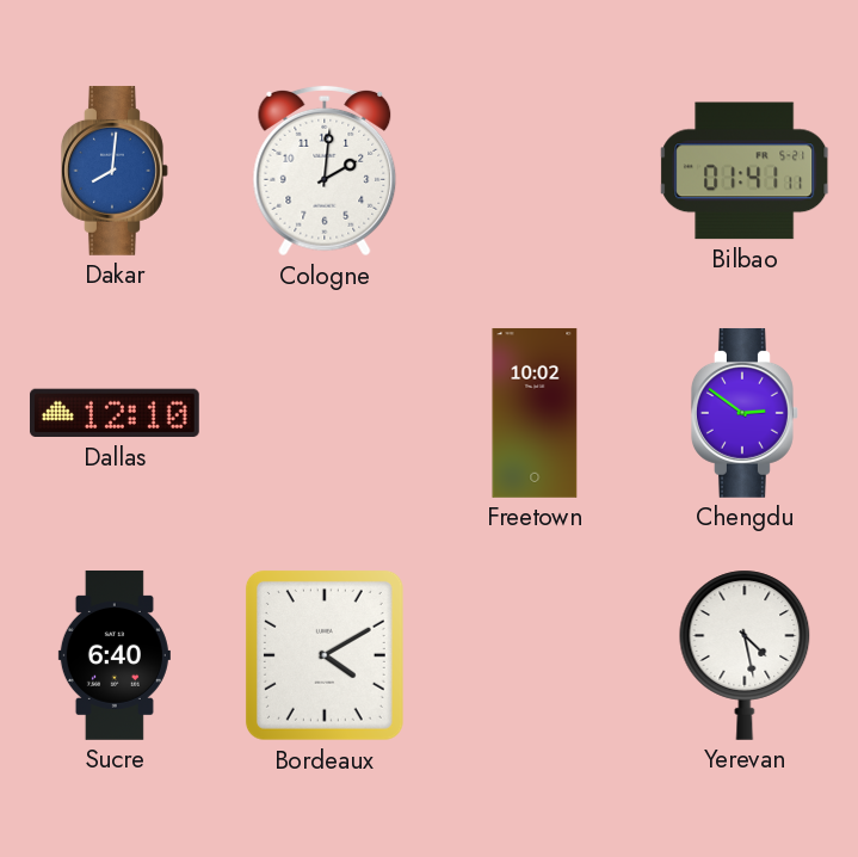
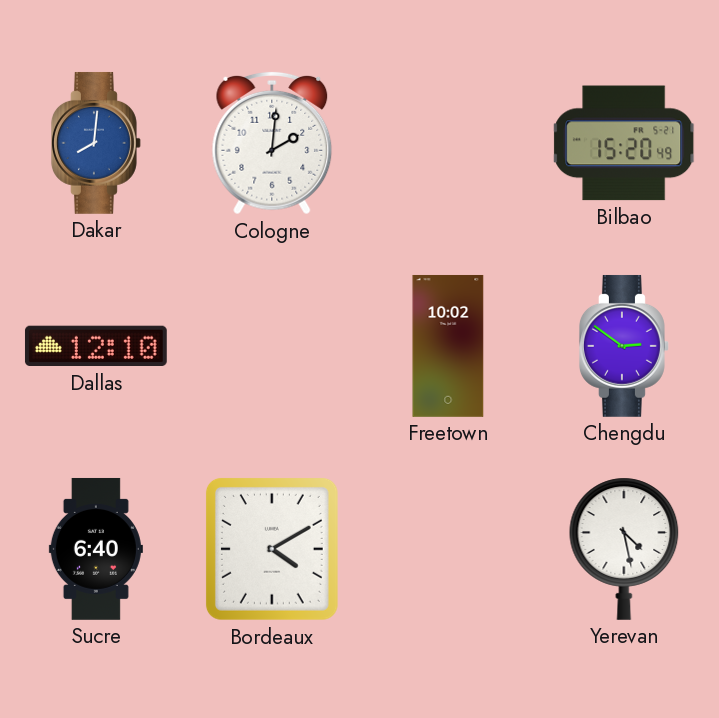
Bilbao: 01:41 -> 15:20
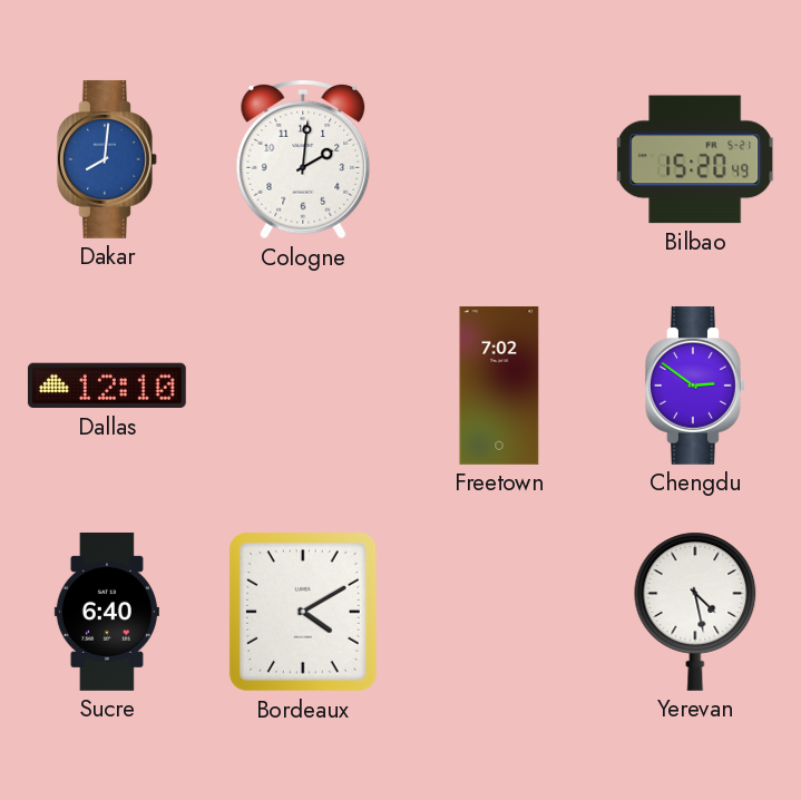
Freetown: 10:02 -> 7:02
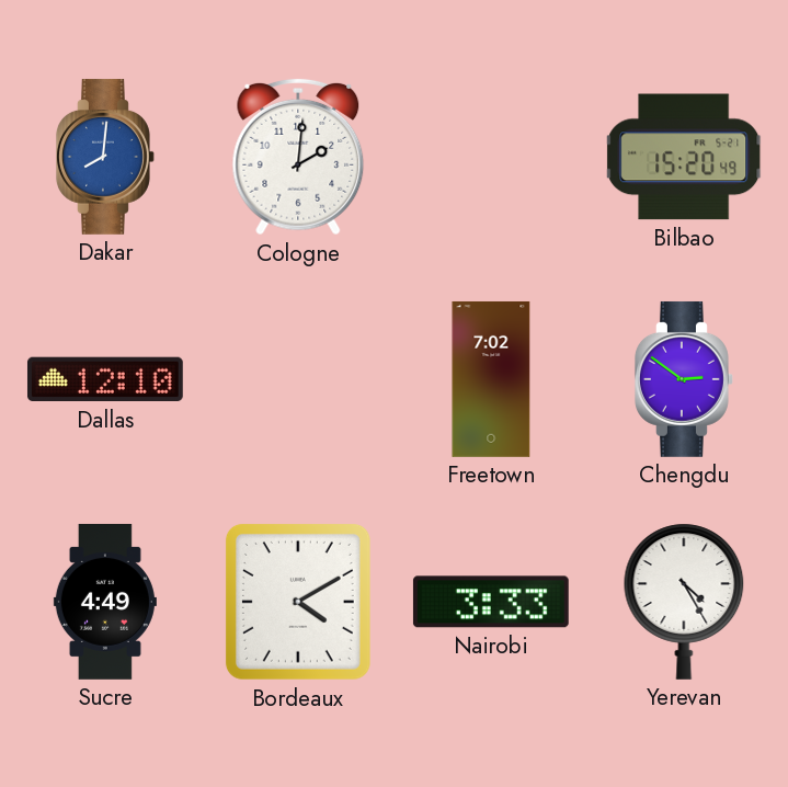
Sucre: 6:40 -> 4:49
Nairobi: none -> 3:33
Yerevan: 4:28 -> 4:25
